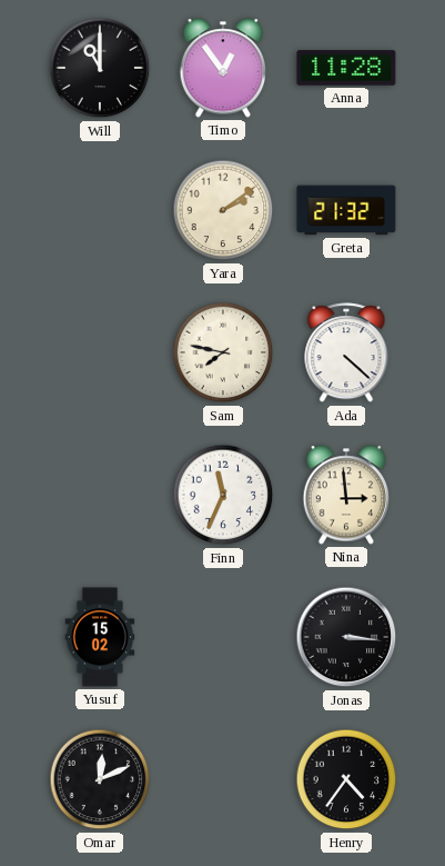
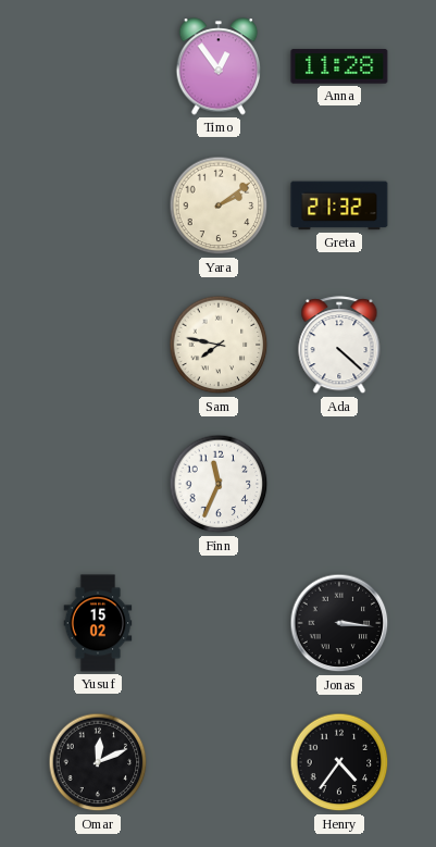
Will: 11:00 -> none
Nina: 2:59 -> none
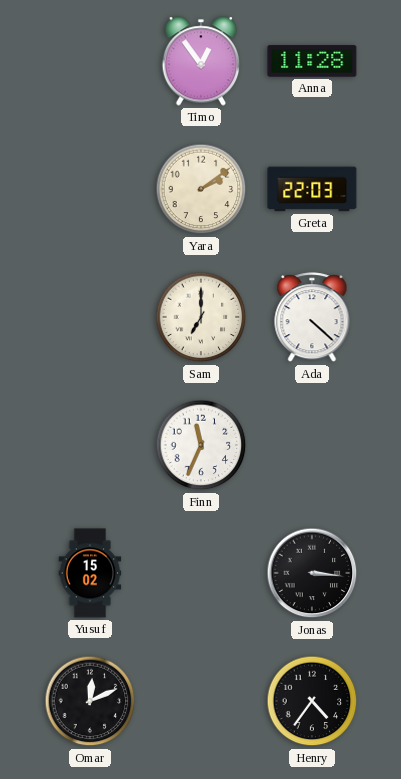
Greta: 21:32 -> 22:03
Sam: 7:47 -> 7:00
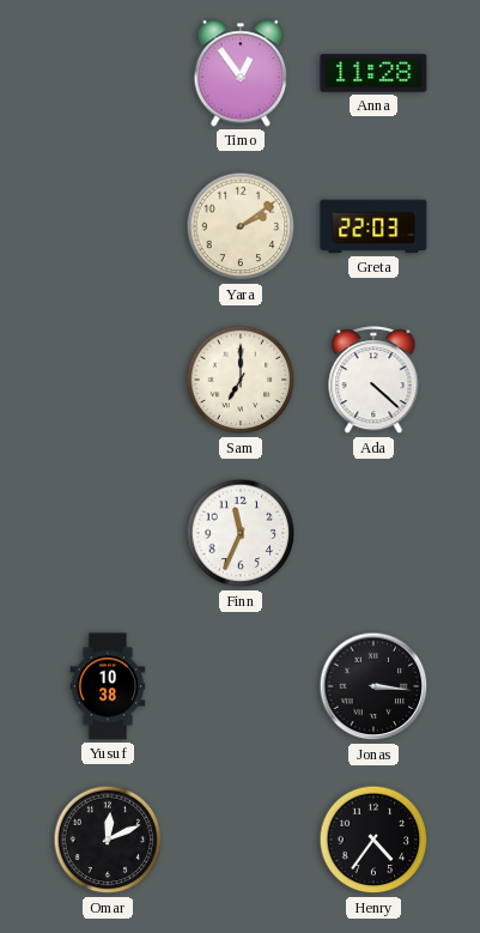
Yusuf: 15:02 -> 10:38
